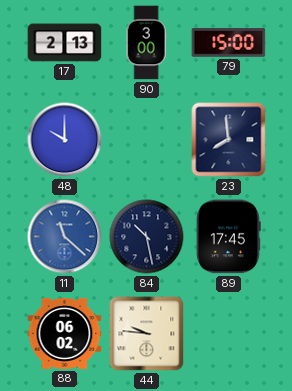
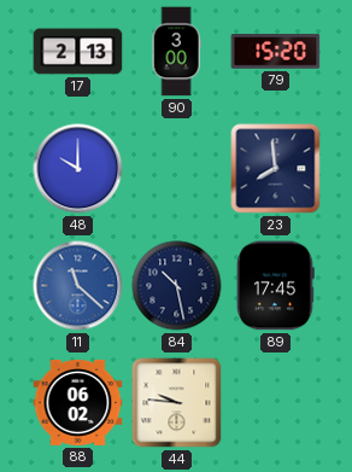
79: 15:00 -> 15:20
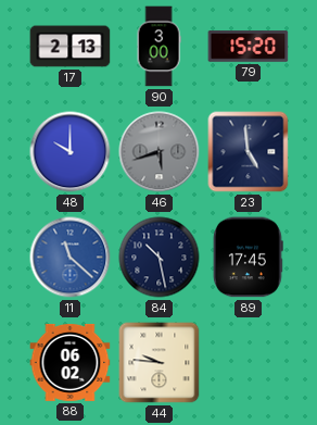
46: none -> 5:42
23: 7:59 -> 4:59
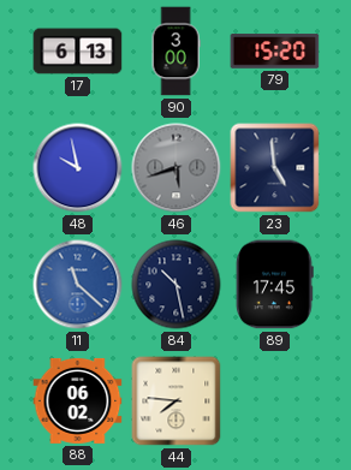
17: 2:13 -> 6:13
48: 10:00 -> 9:58
44: 9:46 -> 7:46
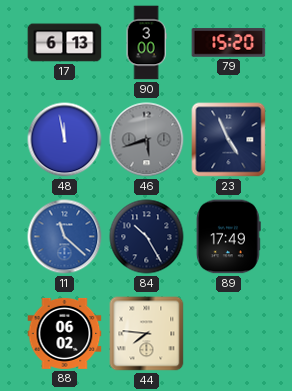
48: 9:58 -> 11:58
23: 4:59 -> 4:56
84: 10:28 -> 10:25
89: 17:45 -> 17:49
